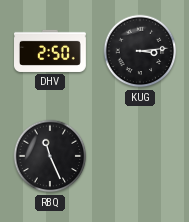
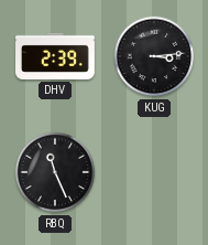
DHV: 2:50 -> 2:39
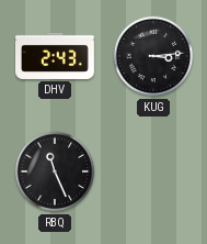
DHV: 2:39 -> 2:43
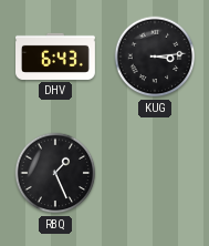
DHV: 2:43 -> 6:43
RBQ: 11:26 -> 1:26
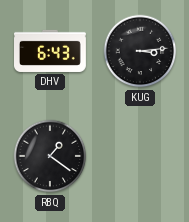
RBQ: 1:26 -> 1:21
